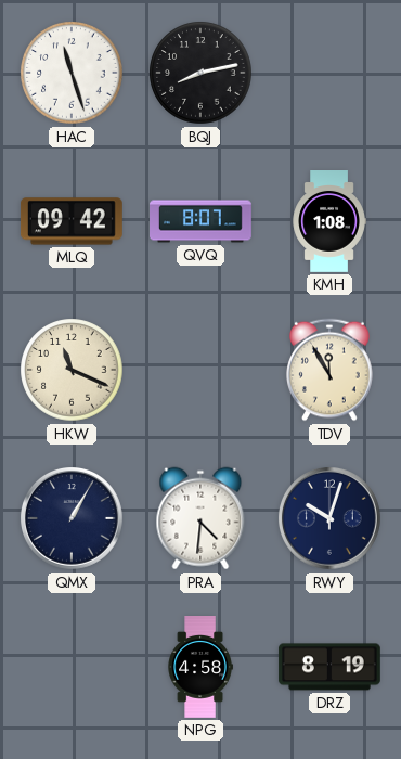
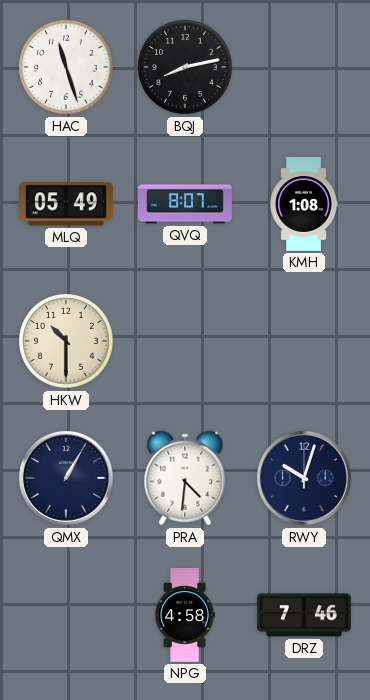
MLQ: 09:42 -> 05:49
HKW: 11:19 -> 10:30
TDV: 11:55 -> none
DRZ: 8:19 -> 7:46
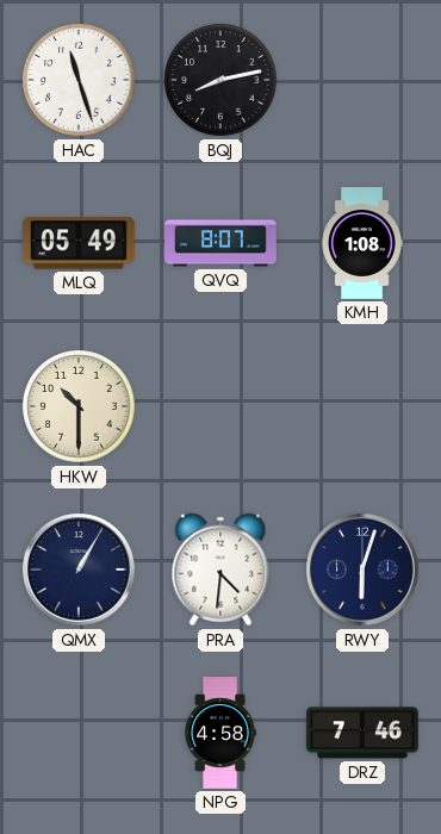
RWY: 10:03 -> 6:03
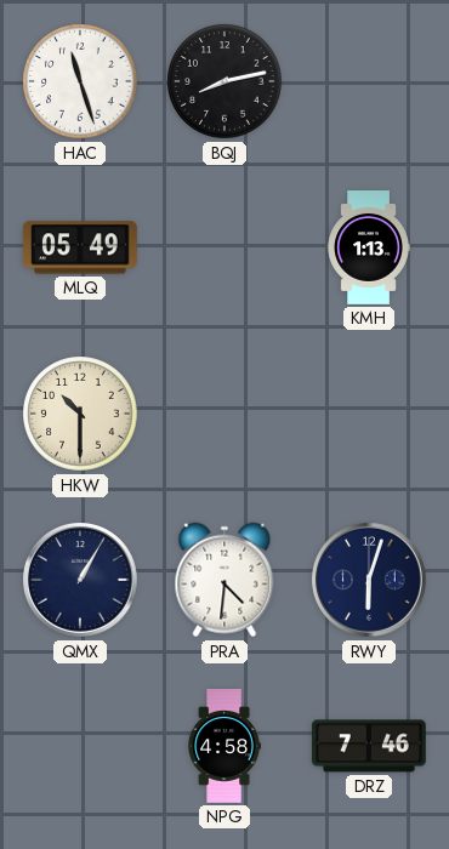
QVQ: 8:07 -> none
KMH: 1:08 -> 1:13
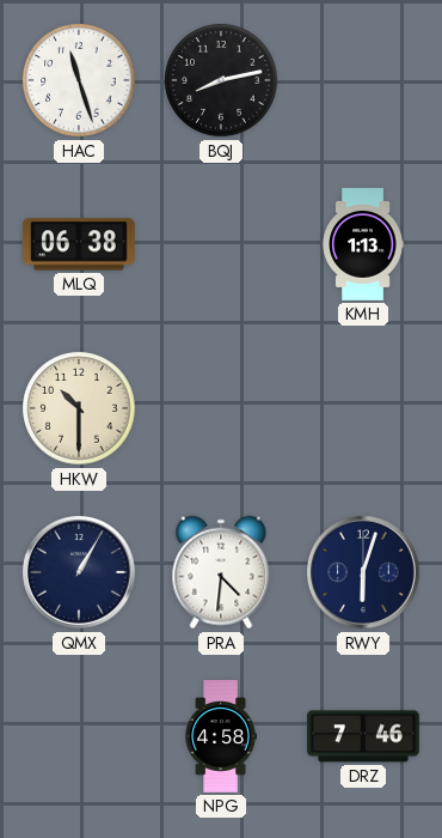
MLQ: 05:49 -> 06:38
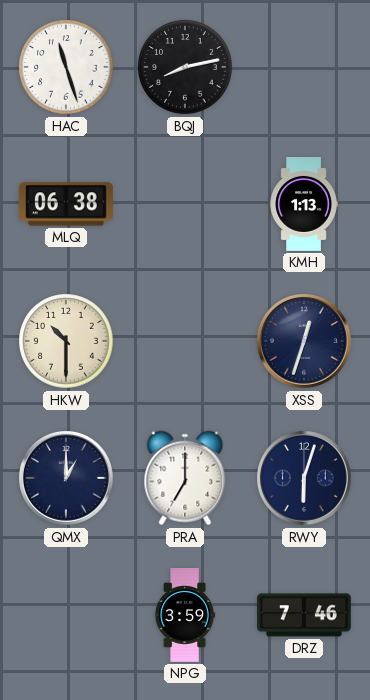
XSS: none -> 12:33
QMX: 1:05 -> 1:00
PRA: 4:31 -> 7:00
NPG: 4:58 -> 3:59
